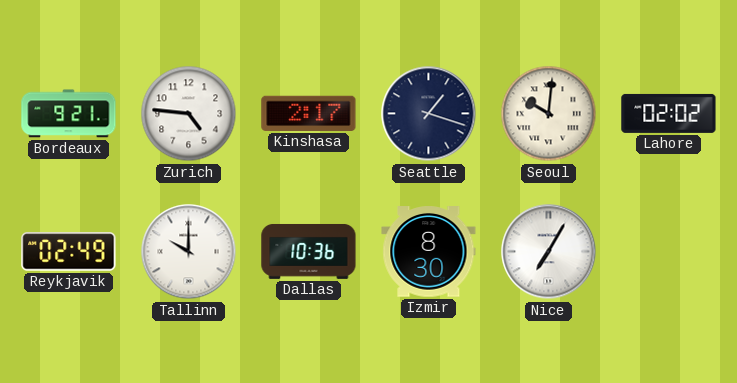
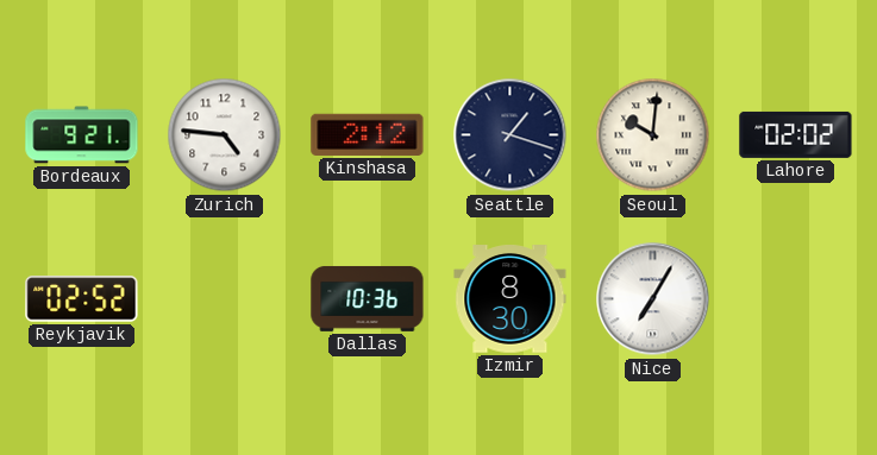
Kinshasa: 2:17 -> 2:12
Reykjavik: 02:49 -> 02:52
Tallinn: 10:00 -> none
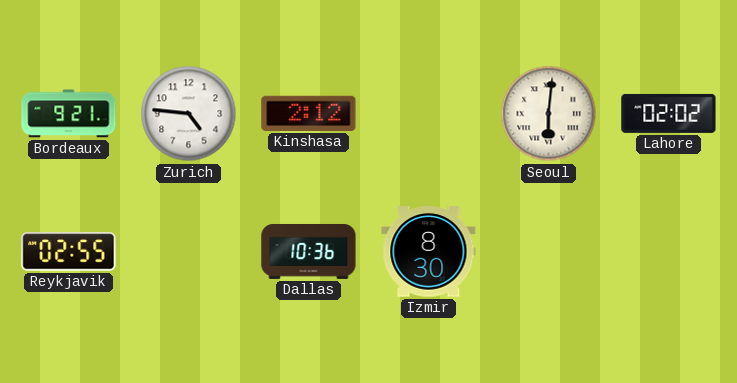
Seattle: 1:18 -> none
Seoul: 10:01 -> 6:01
Reykjavik: 02:52 -> 02:55
Nice: 7:05 -> none
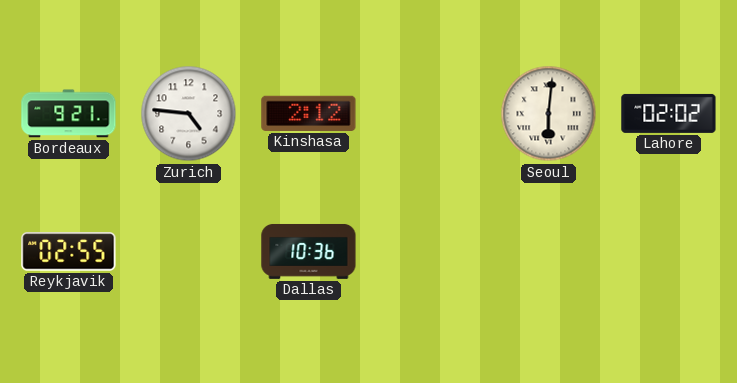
Izmir: 8:30 -> none
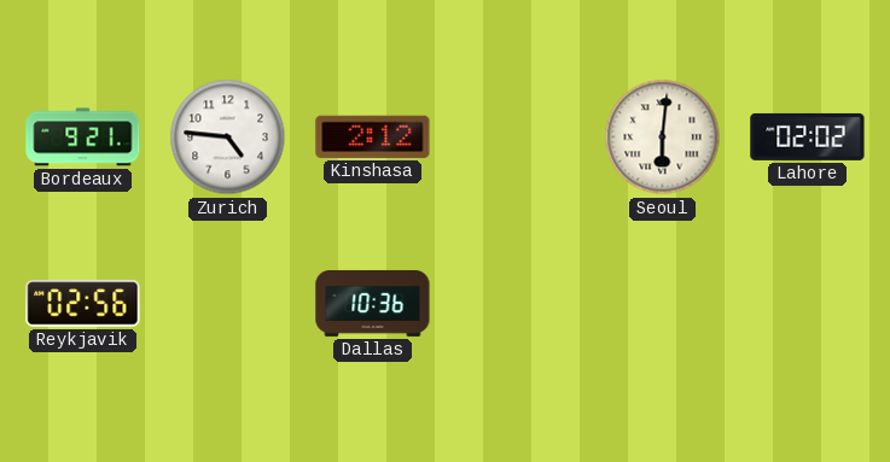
Reykjavik: 02:55 -> 02:56
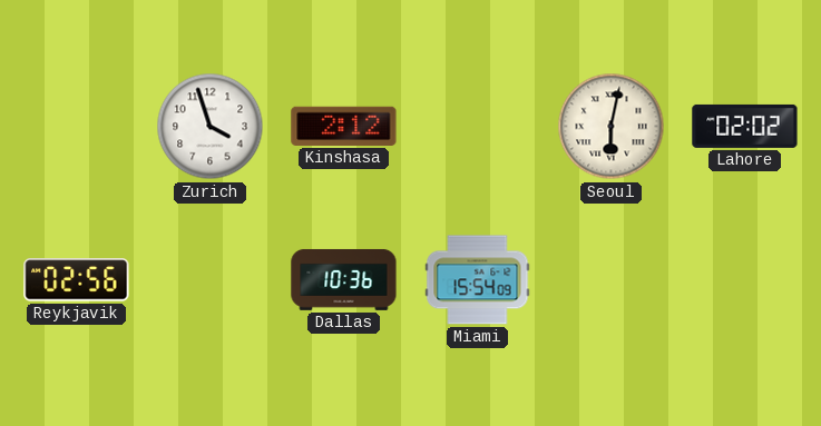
Bordeaux: 9:21 -> none
Zurich: 4:46 -> 3:57
Seoul: 6:01 -> 6:02
Miami: none -> 15:54
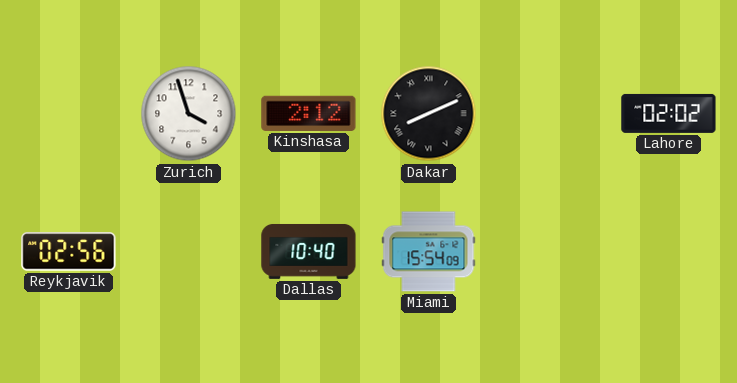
Dakar: none -> 8:11
Seoul: 6:02 -> none
Dallas: 10:36 -> 10:40
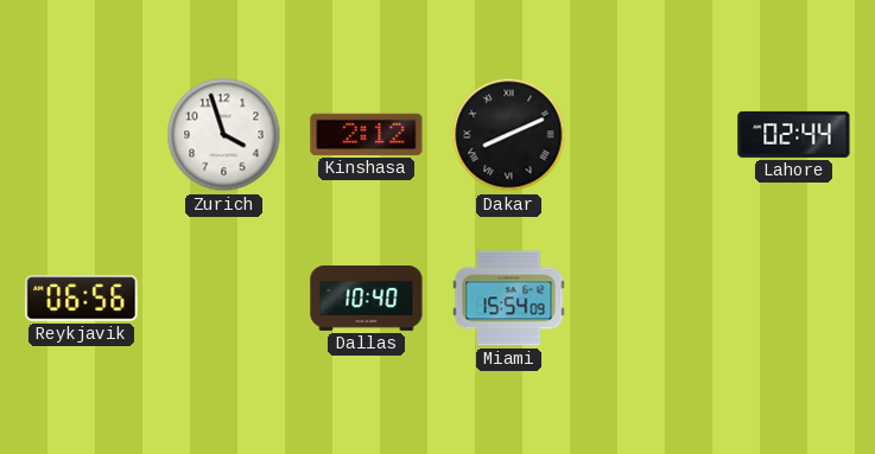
Lahore: 02:02 -> 02:44
Reykjavik: 02:56 -> 06:56
